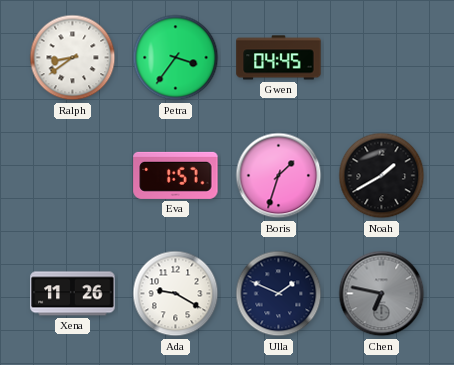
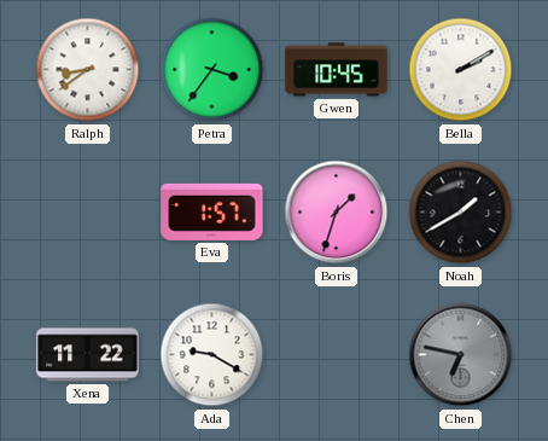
Gwen: 04:45 -> 10:45
Bella: none -> 2:10
Xena: 11:26 -> 11:22
Ulla: 1:49 -> none
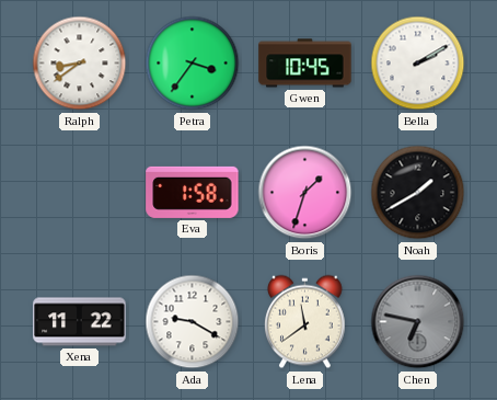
Eva: 1:57 -> 1:58
Lena: none -> 11:39
